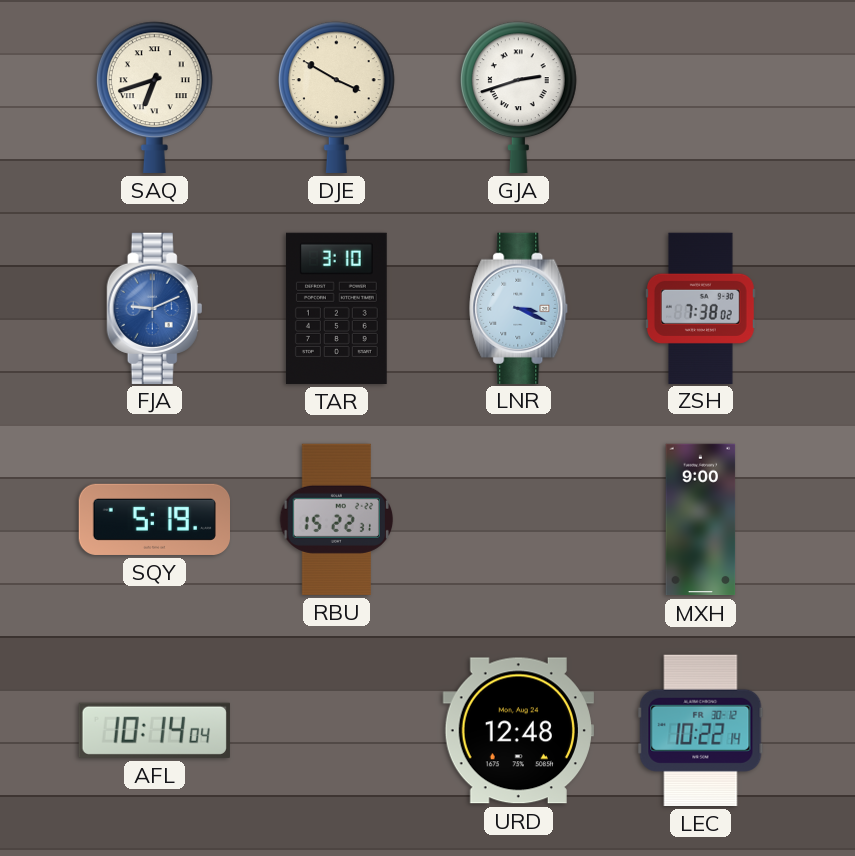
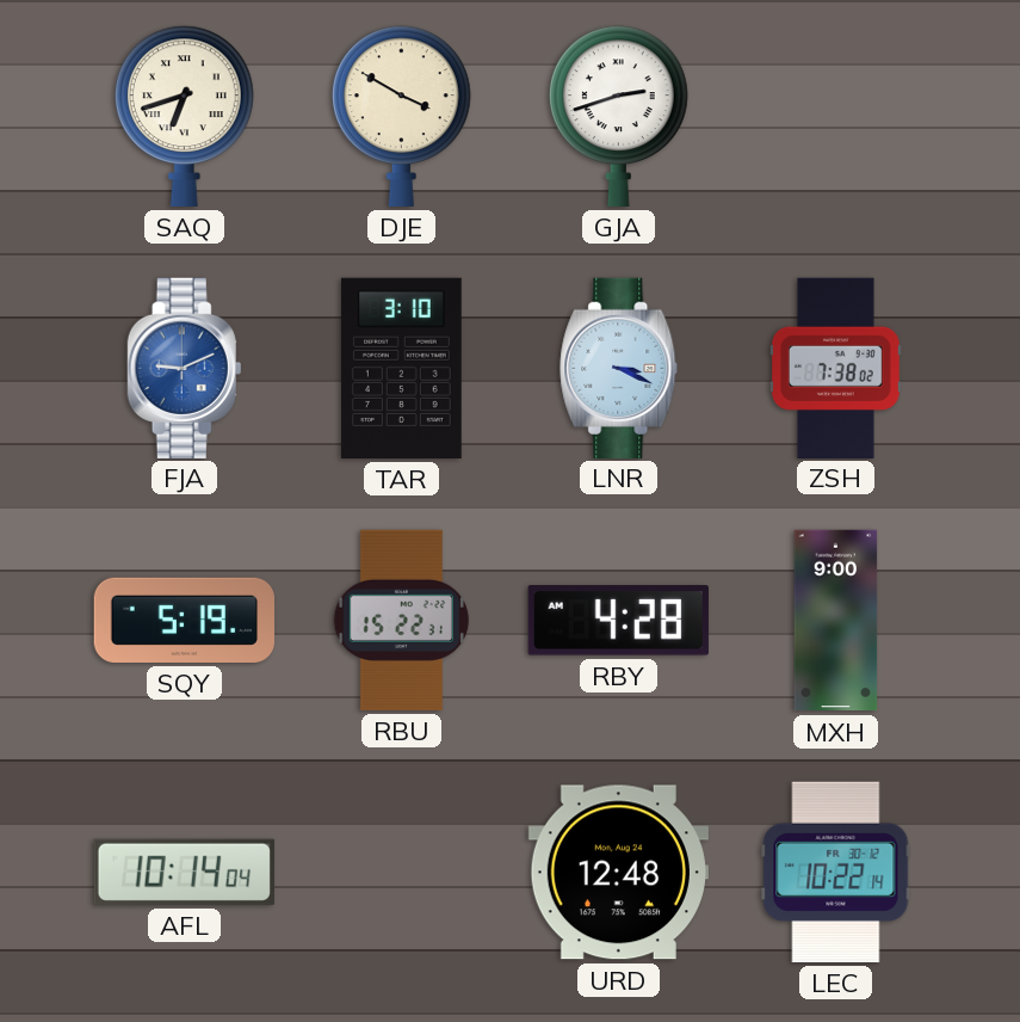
RBY: none -> 4:28
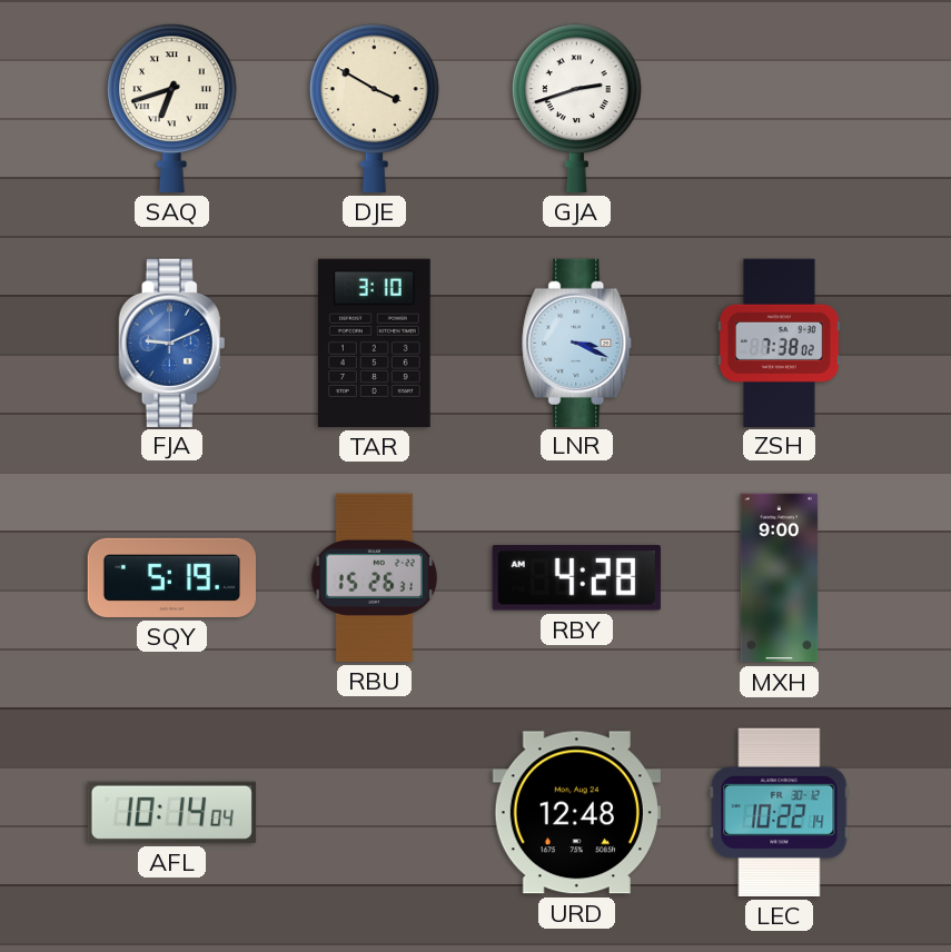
RBU: 15:22 -> 15:26
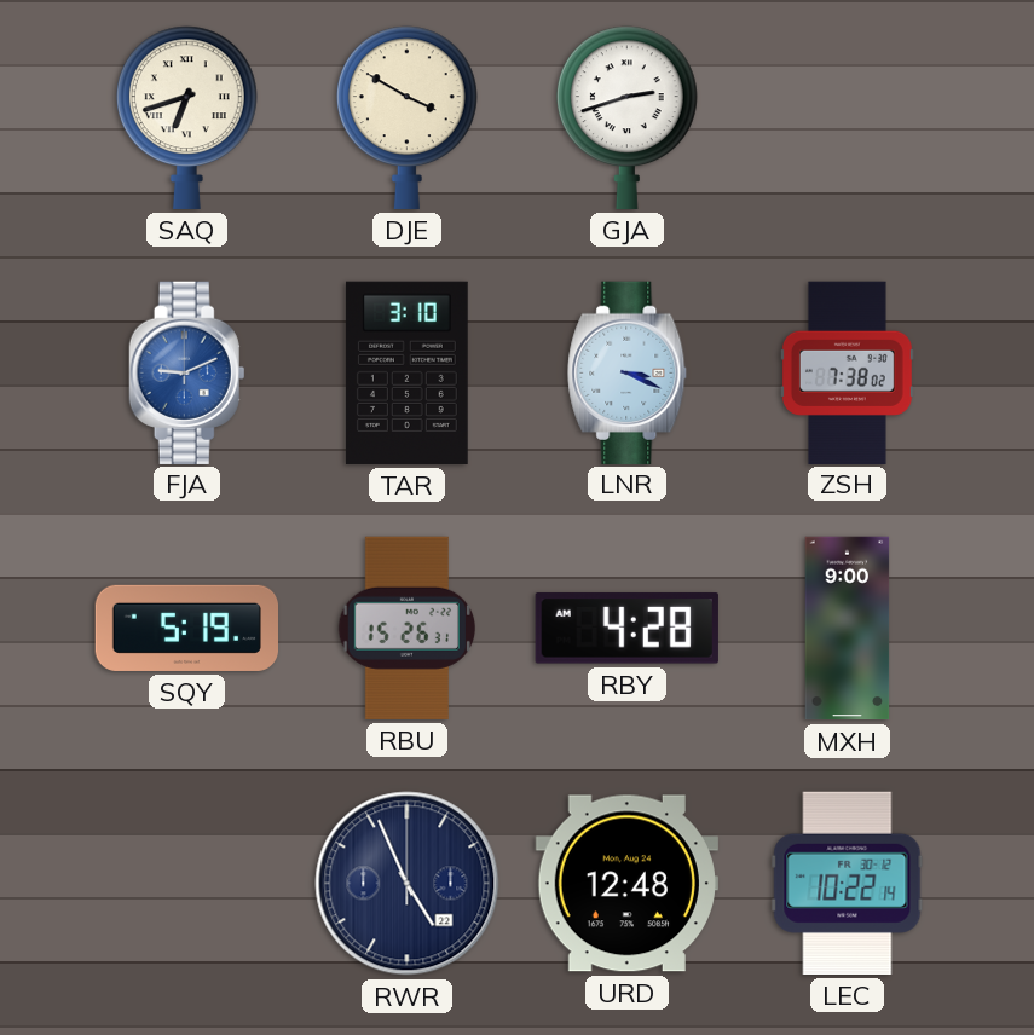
AFL: 10:14 -> none
RWR: none -> 4:56
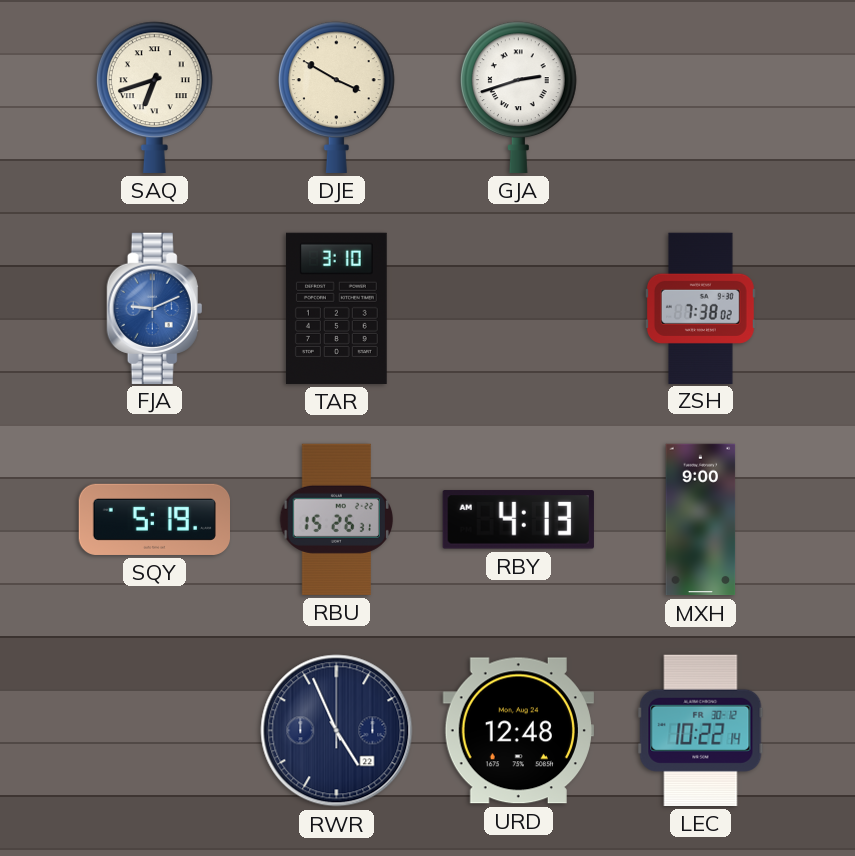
LNR: 3:19 -> none
RBY: 4:28 -> 4:13
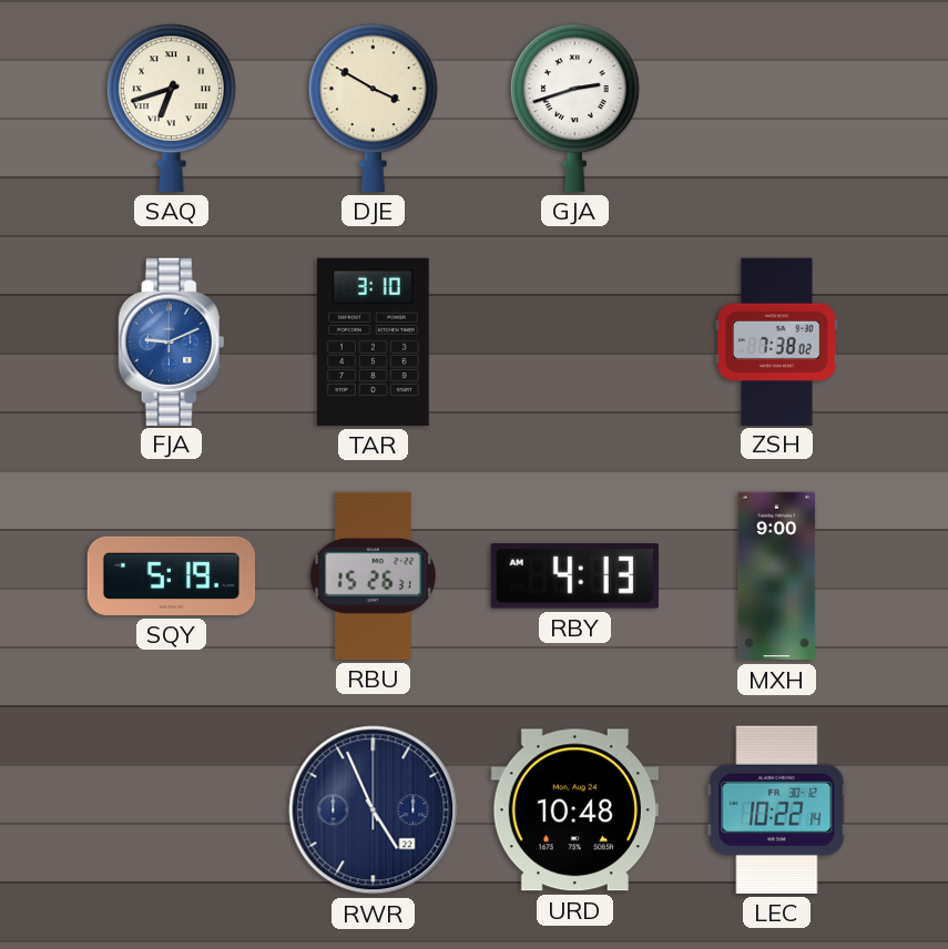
URD: 12:48 -> 10:48
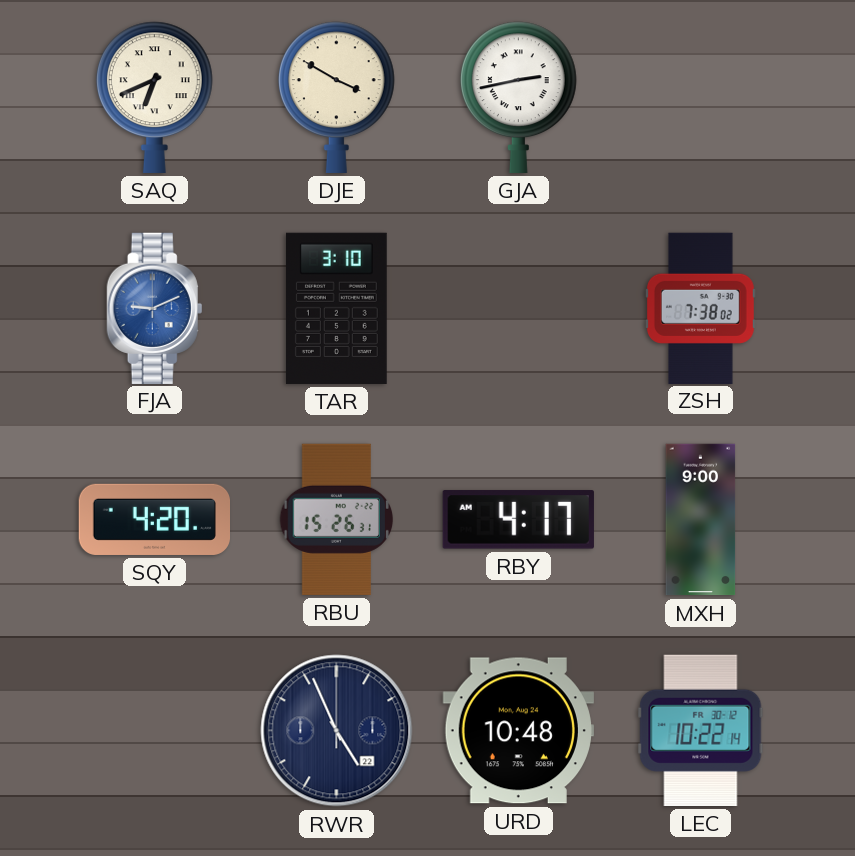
SAQ: 6:42 -> 6:41
GJA: 2:42 -> 2:43
SQY: 5:19 -> 4:20
RBY: 4:13 -> 4:17
